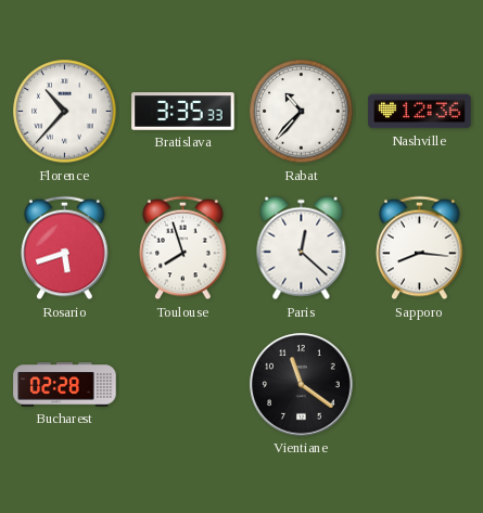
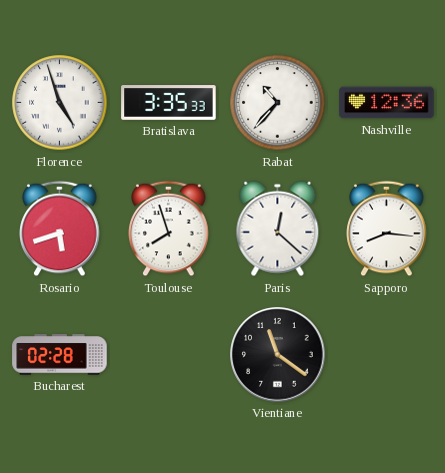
Florence: 10:37 -> 4:57
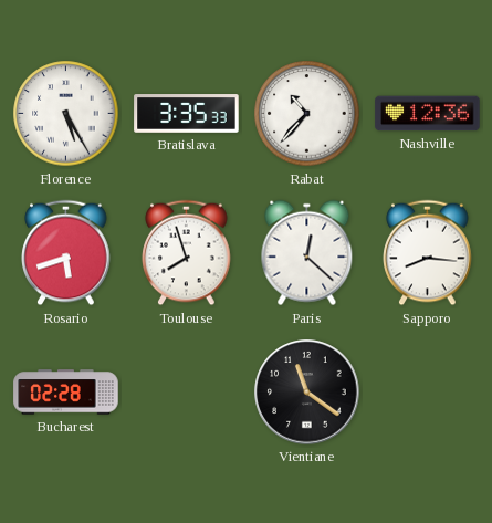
Florence: 4:57 -> 5:25
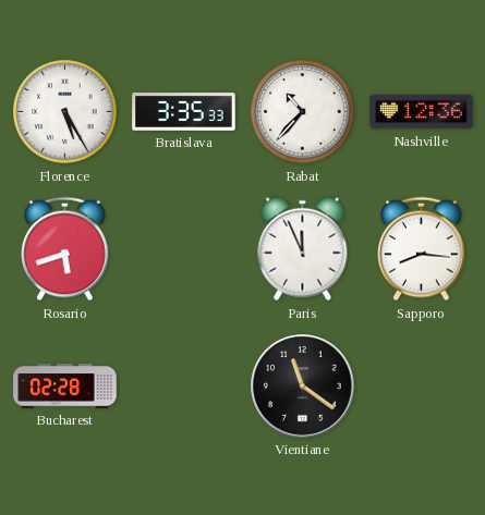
Toulouse: 7:57 -> none
Paris: 12:22 -> 11:56
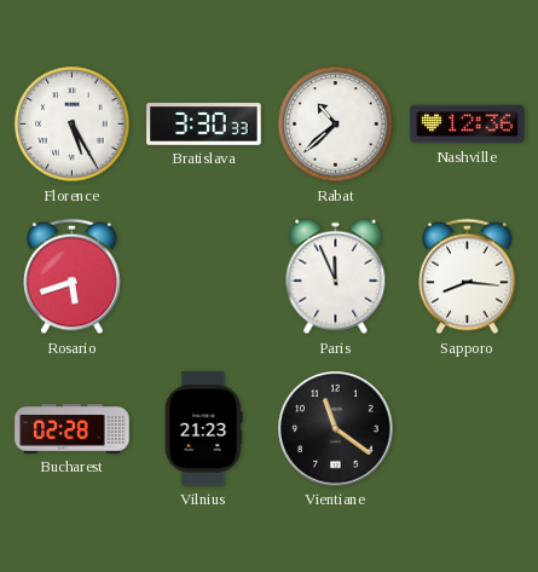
Bratislava: 3:35 -> 3:30
Rabat: 10:37 -> 10:38
Vilnius: none -> 21:23
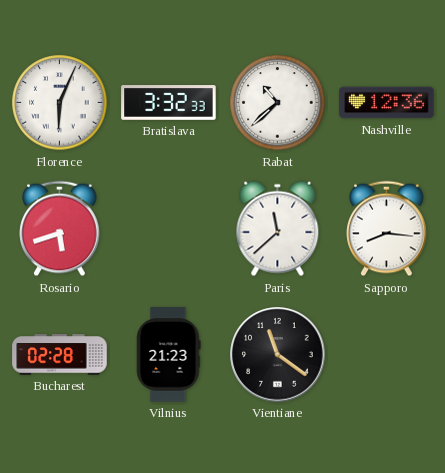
Florence: 5:25 -> 6:04
Bratislava: 3:30 -> 3:32
Paris: 11:56 -> 11:38
